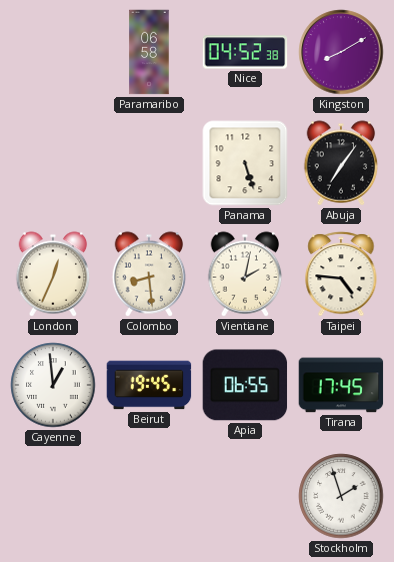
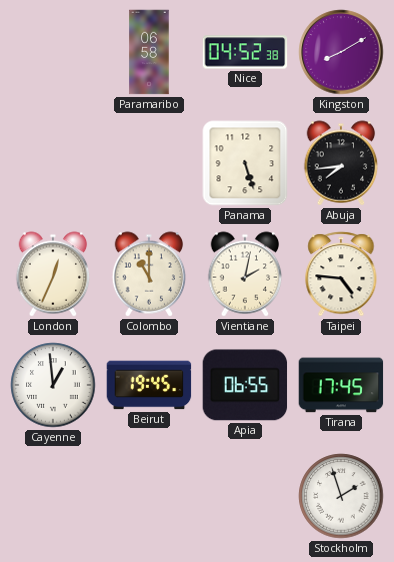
Abuja: 7:06 -> 7:44
Colombo: 8:29 -> 11:00
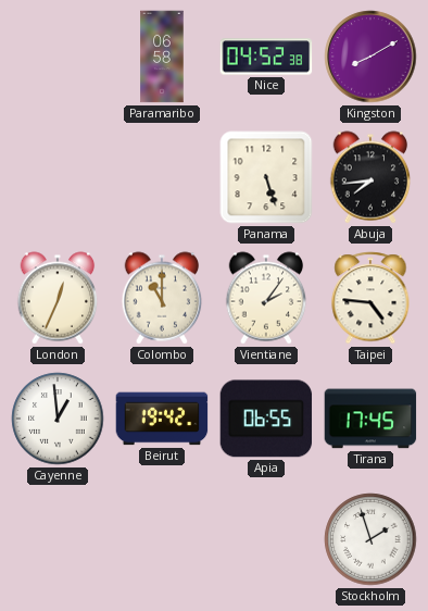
Vientiane: 2:02 -> 2:06
Beirut: 19:45 -> 19:42
